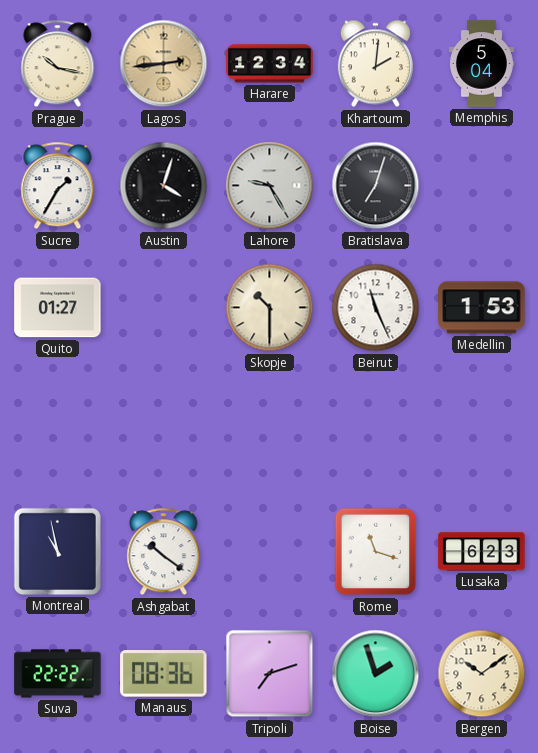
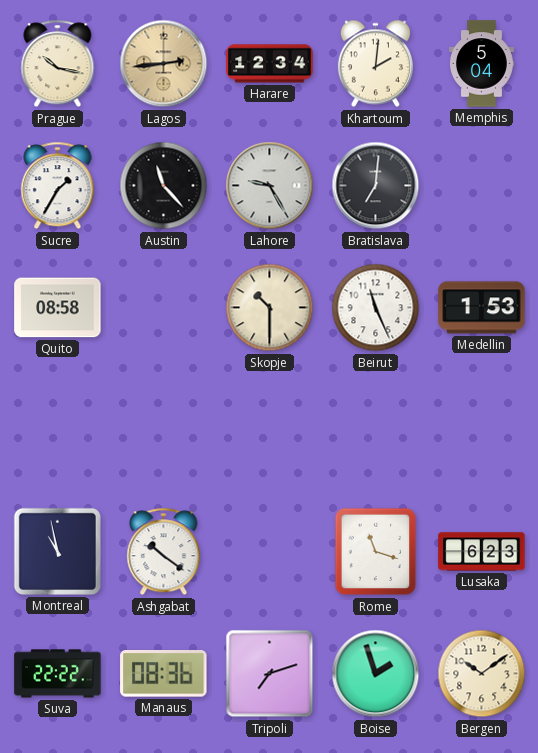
Austin: 4:03 -> 11:23
Bratislava: 7:03 -> 7:01
Quito: 01:27 -> 08:58
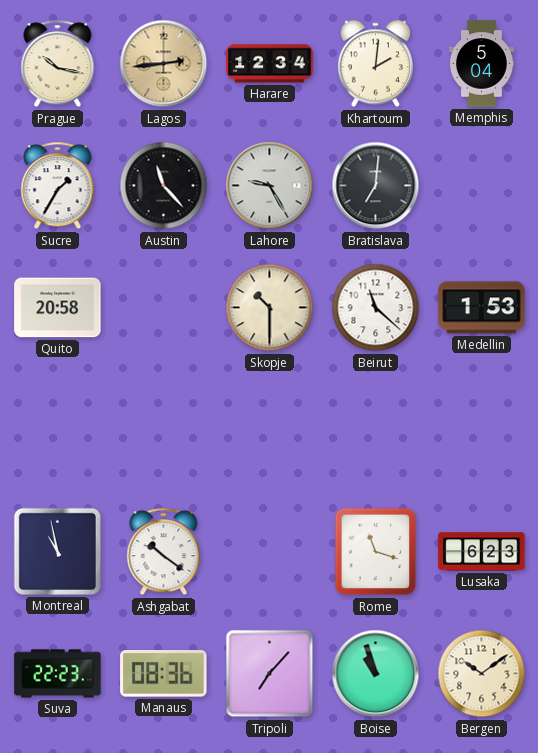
Quito: 08:58 -> 20:58
Beirut: 11:26 -> 11:22
Suva: 22:22 -> 22:23
Tripoli: 7:12 -> 7:07
Boise: 1:57 -> 10:57
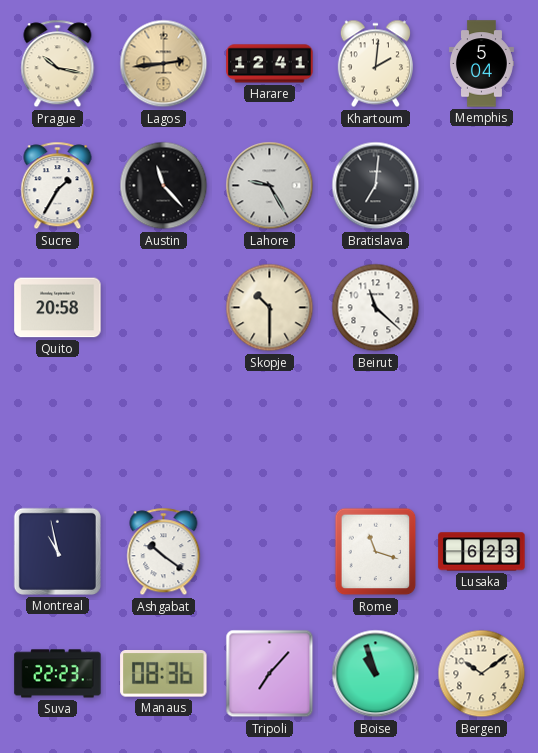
Harare: 12:34 -> 12:41
Medellin: 1:53 -> none
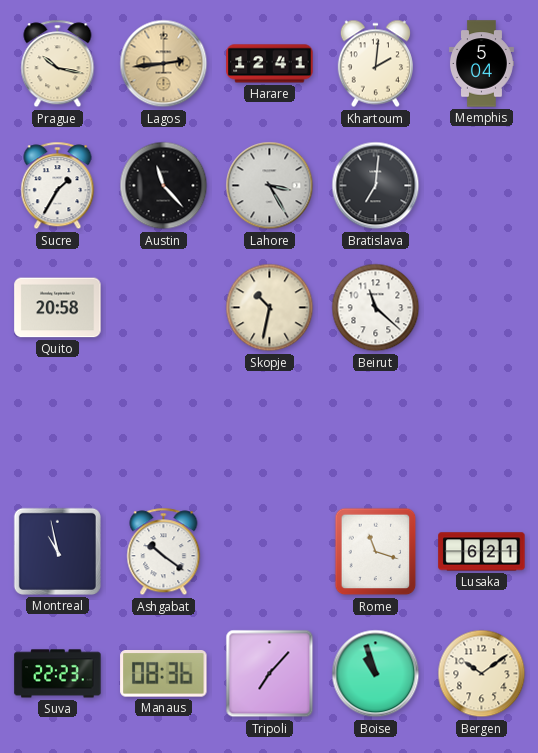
Lahore: 9:25 -> 3:25
Skopje: 10:30 -> 10:32
Lusaka: 6:23 -> 6:21
